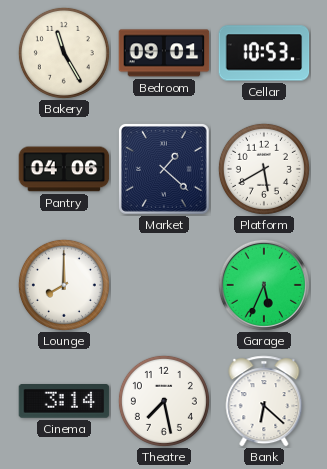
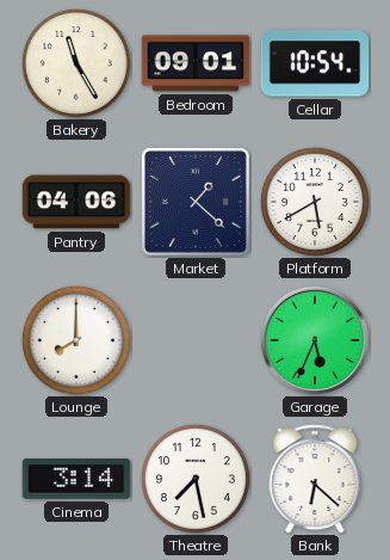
Cellar: 10:53 -> 10:54
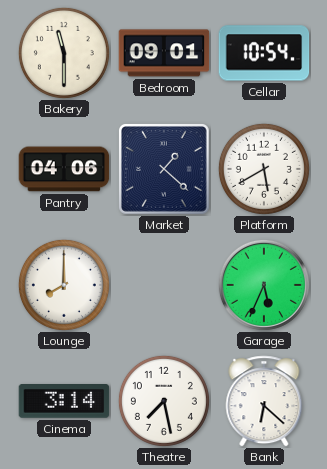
Bakery: 11:25 -> 11:30
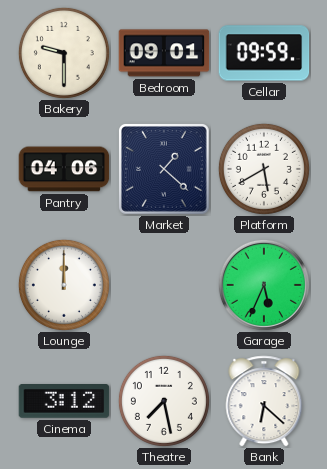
Bakery: 11:30 -> 9:30
Cellar: 10:54 -> 09:59
Lounge: 8:00 -> 12:00
Cinema: 3:14 -> 3:12
